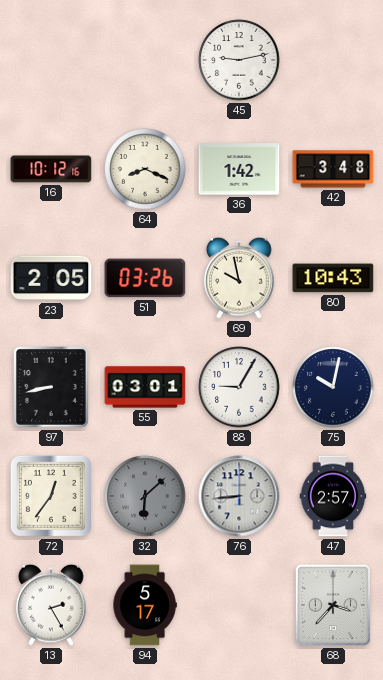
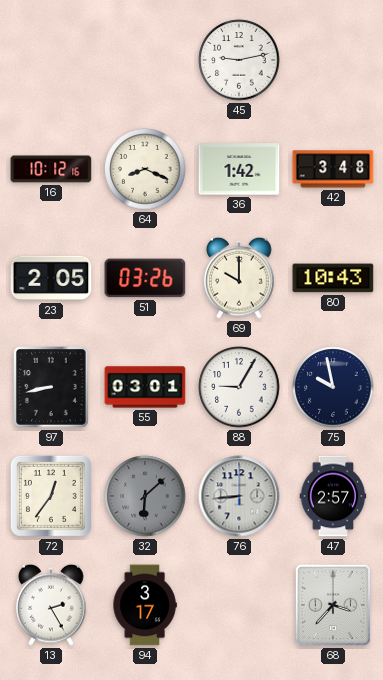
69: 9:58 -> 10:00
75: 10:02 -> 9:58
94: 5:17 -> 3:17
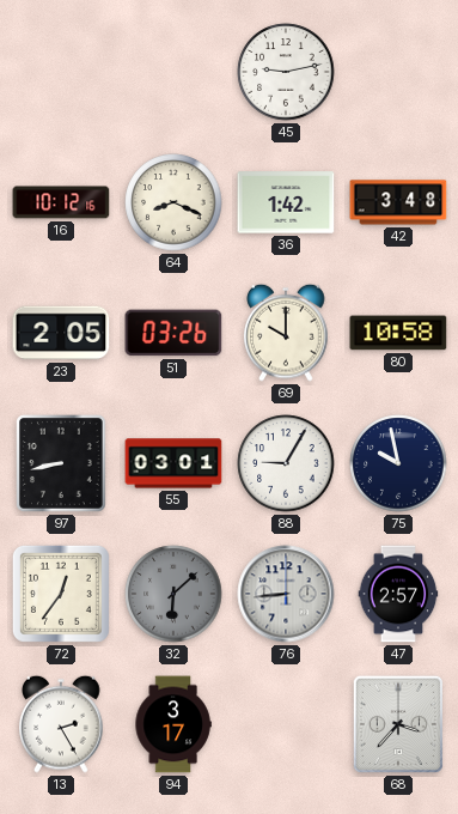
80: 10:43 -> 10:58
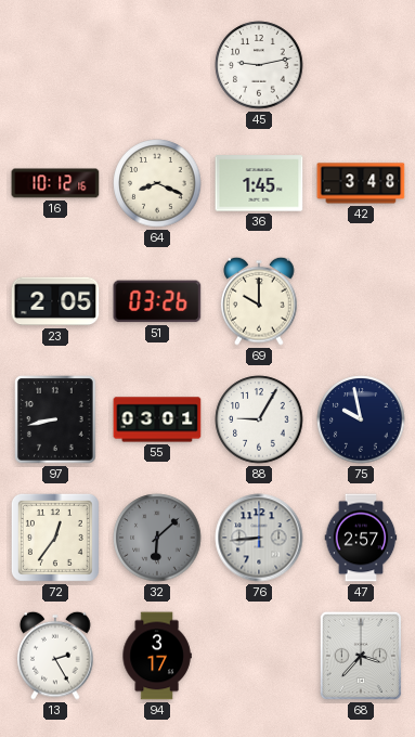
36: 1:42 -> 1:45
80: 10:58 -> none
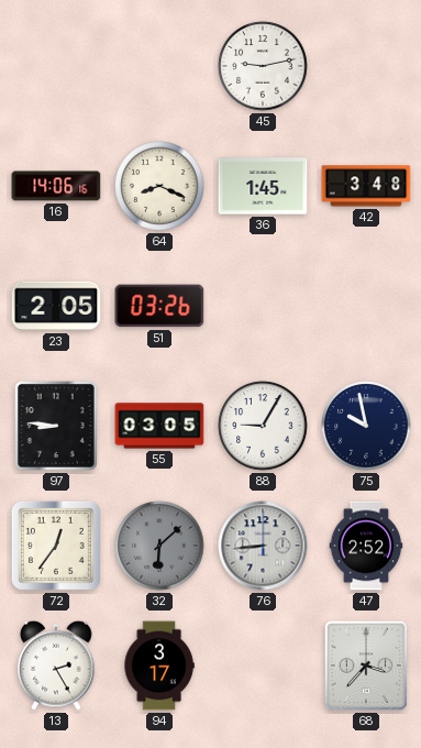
16: 10:12 -> 14:06
69: 10:00 -> none
97: 8:43 -> 8:46
55: 03:01 -> 03:05
47: 2:57 -> 2:52
